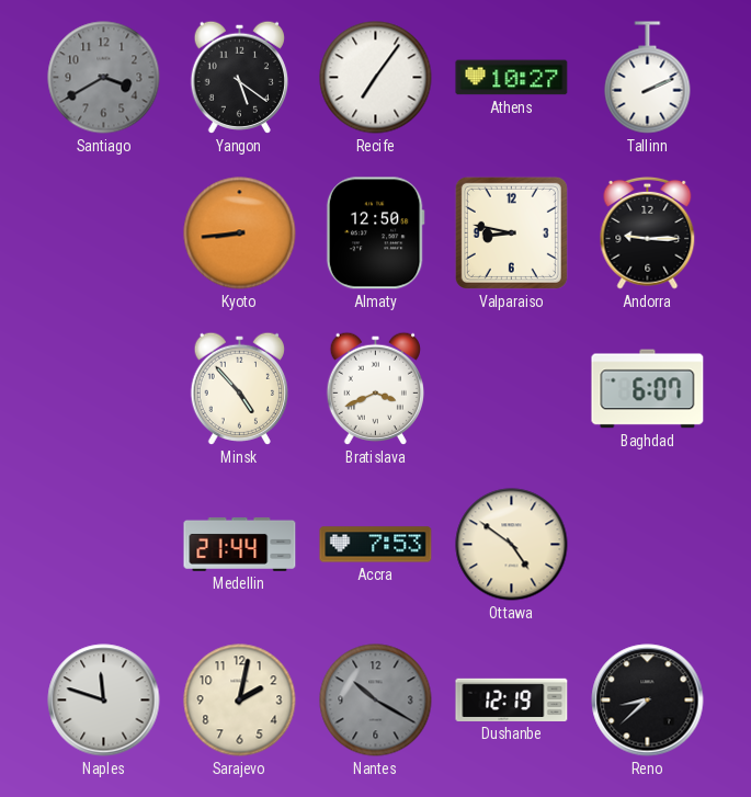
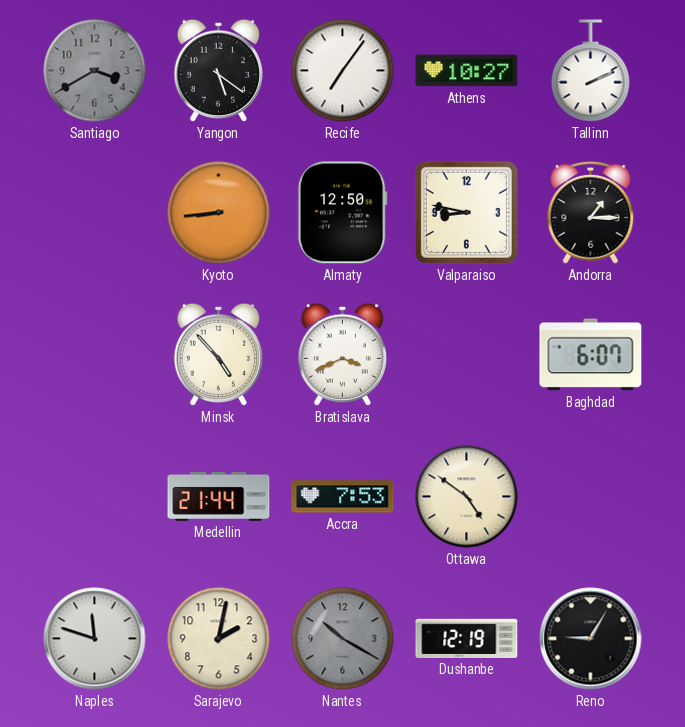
Andorra: 9:15 -> 1:15
Reno: 8:38 -> 9:05
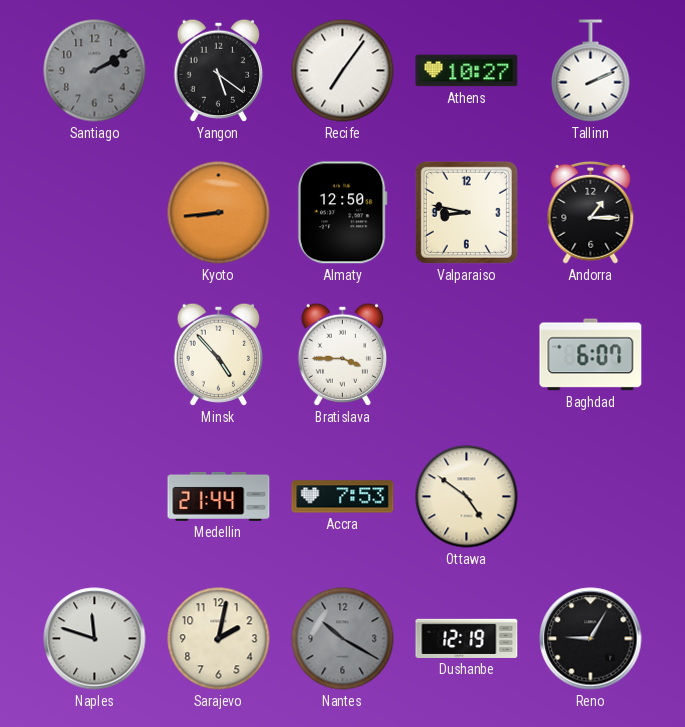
Santiago: 3:40 -> 2:10
Bratislava: 3:41 -> 3:45
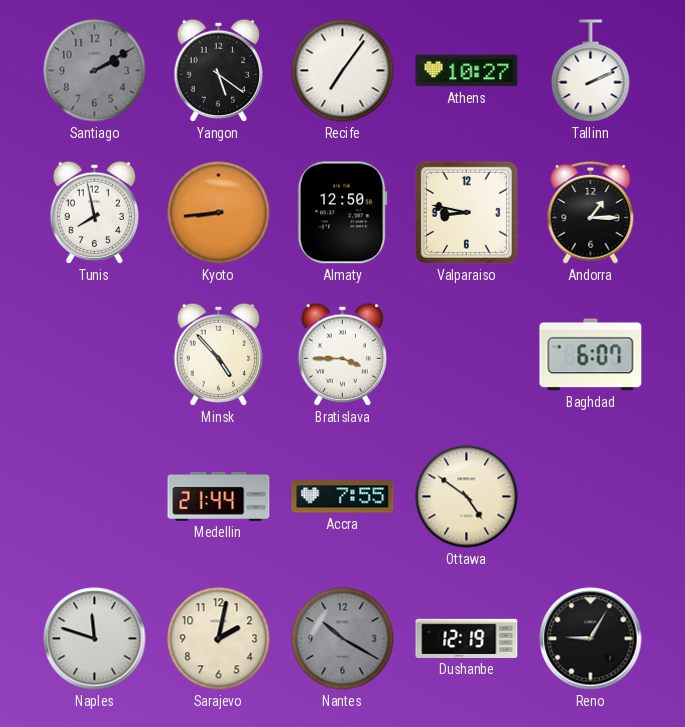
Tunis: none -> 7:58
Accra: 7:53 -> 7:55
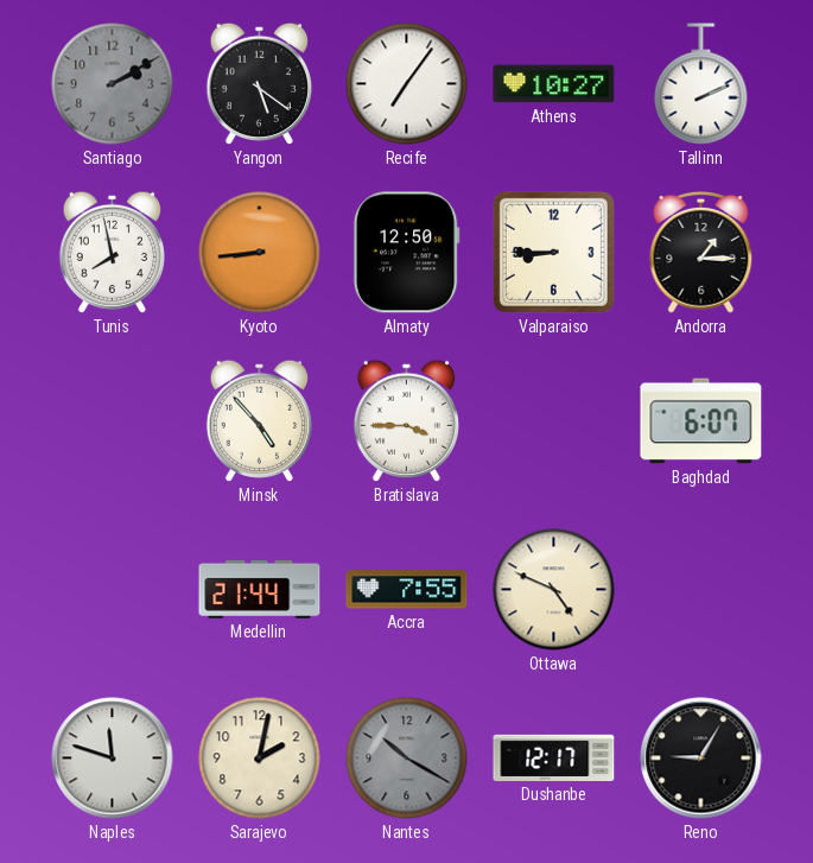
Valparaiso: 8:47 -> 8:45
Ottawa: 4:51 -> 4:49
Dushanbe: 12:19 -> 12:17
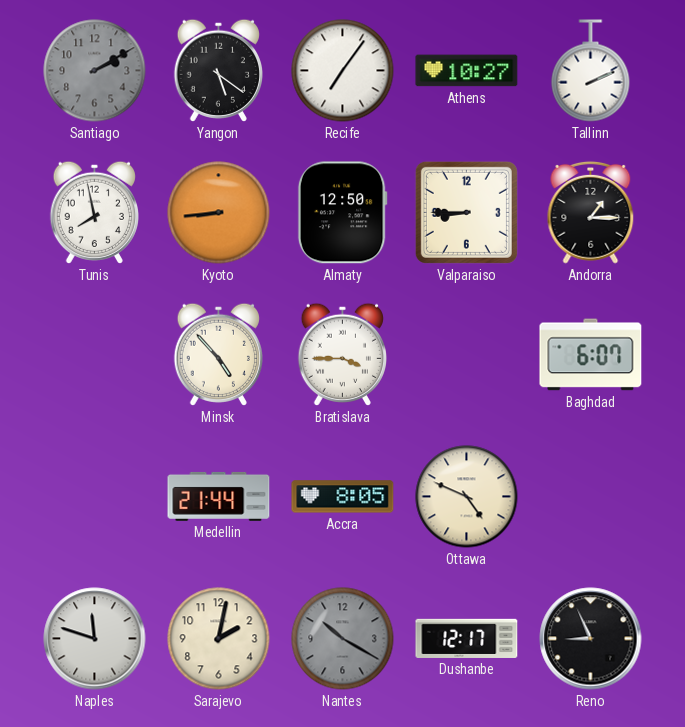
Accra: 7:55 -> 8:05
Reno: 9:05 -> 8:56
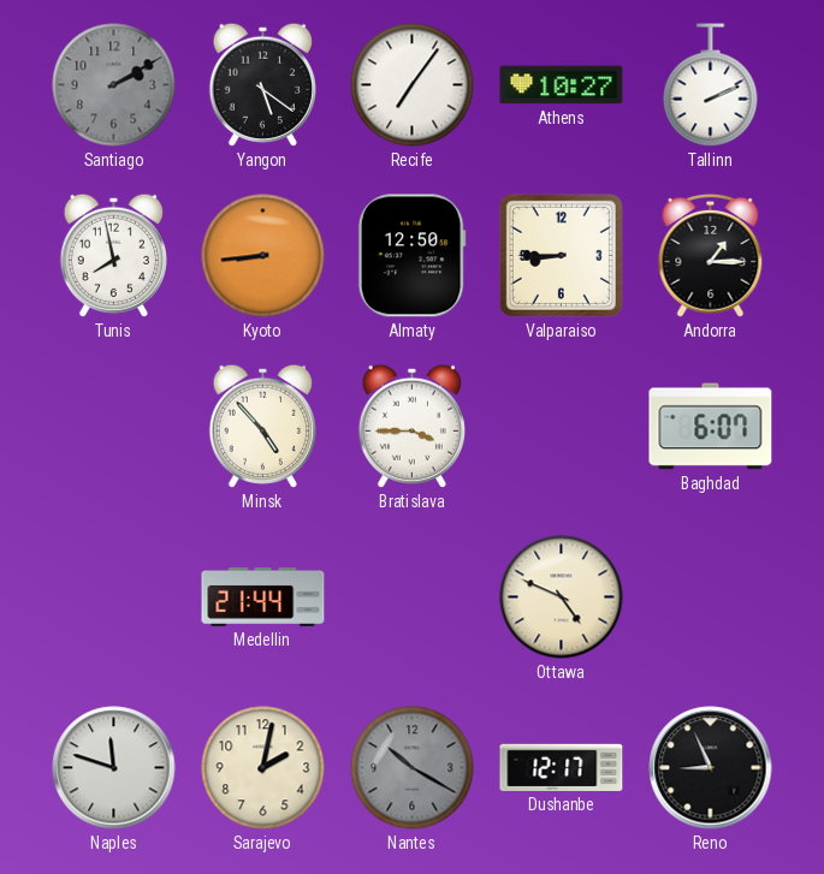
Accra: 8:05 -> none
